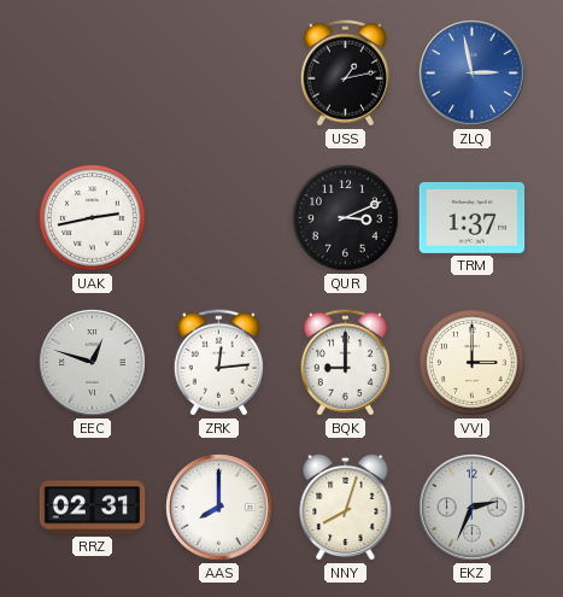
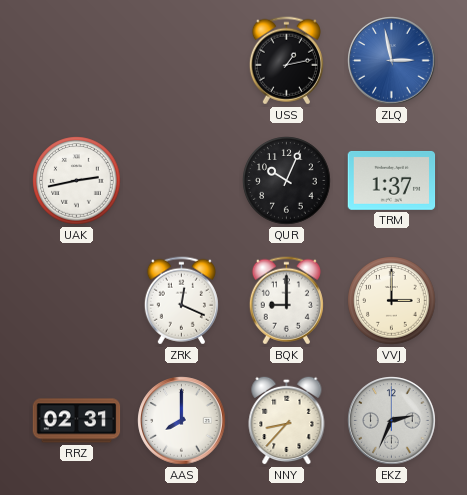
QUR: 3:11 -> 10:04
EEC: 12:48 -> none
ZRK: 12:14 -> 12:19
NNY: 8:03 -> 8:37
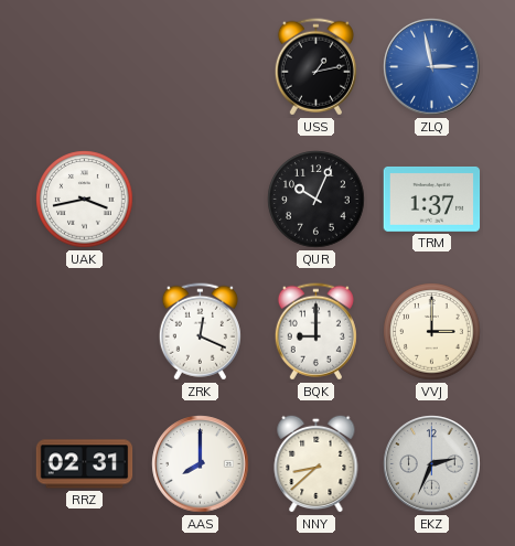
UAK: 2:43 -> 3:43
NNY: 8:37 -> 8:38
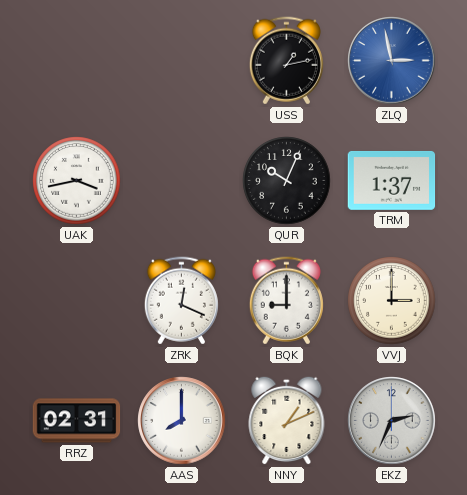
NNY: 8:38 -> 1:11
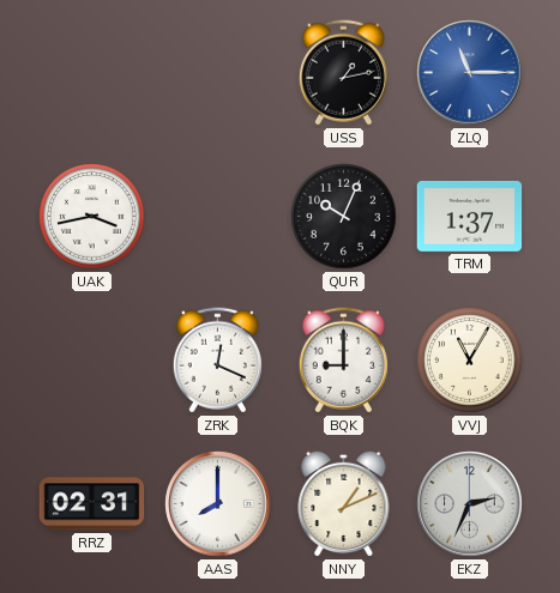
ZLQ: 2:58 -> 11:15
VVJ: 3:00 -> 11:05
